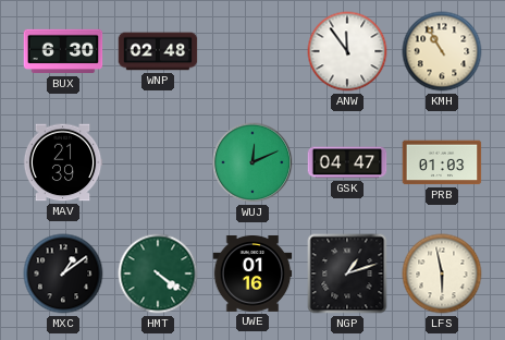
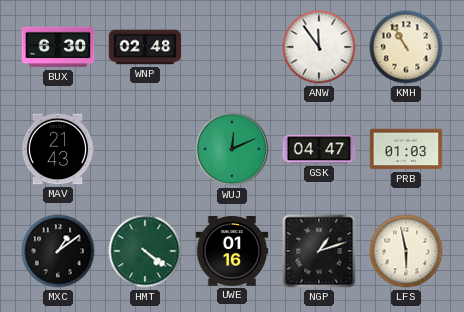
MAV: 21:39 -> 21:43
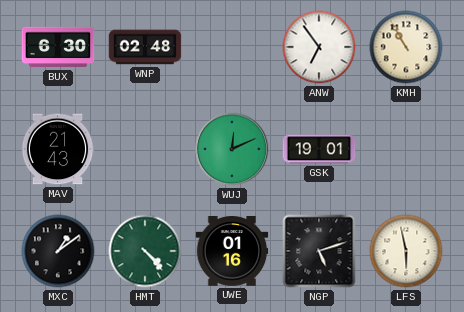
ANW: 11:54 -> 6:54
GSK: 04:47 -> 19:01
PRB: 01:03 -> none
HMT: 4:21 -> 4:23
NGP: 1:12 -> 5:12
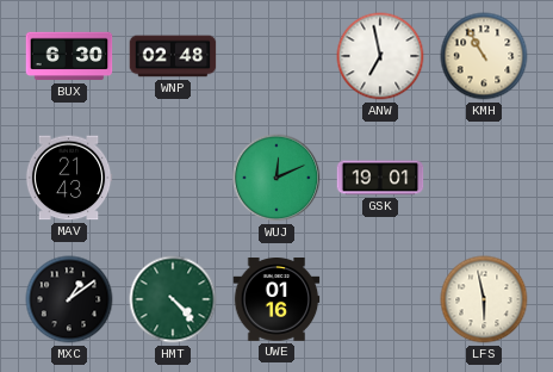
ANW: 6:54 -> 6:58
NGP: 5:12 -> none
